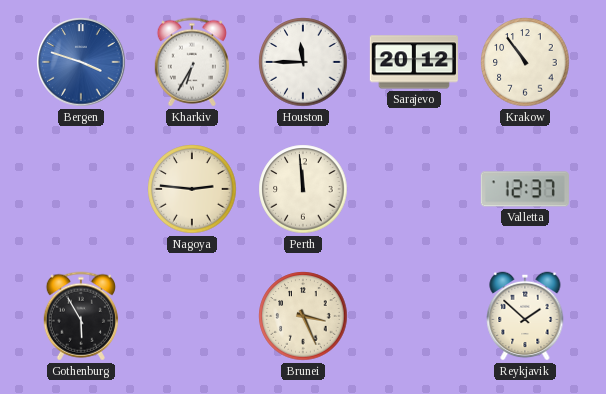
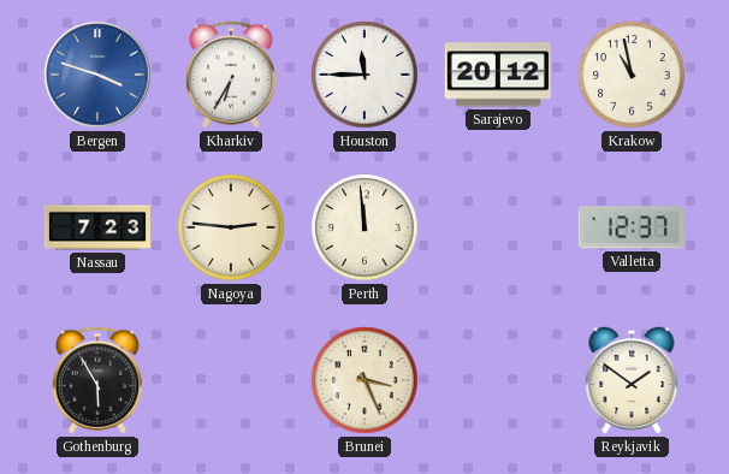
Krakow: 10:54 -> 10:58
Nassau: none -> 7:23
Reykjavik: 1:52 -> 1:51
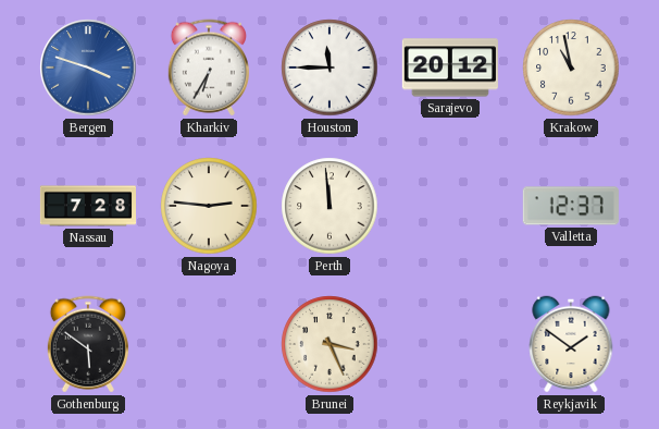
Nassau: 7:23 -> 7:28
Gothenburg: 5:55 -> 5:51
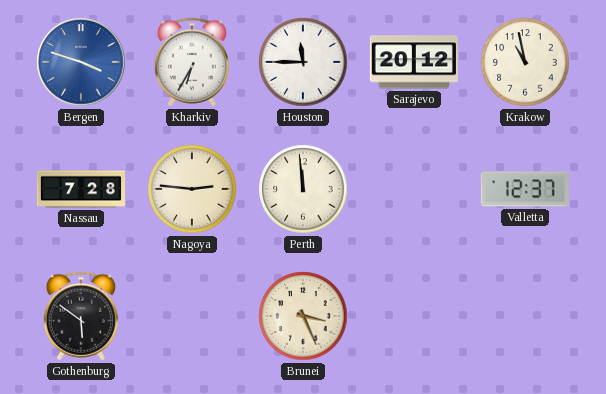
Reykjavik: 1:51 -> none
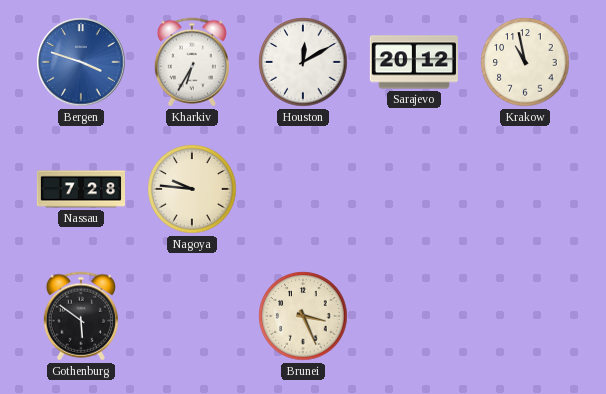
Houston: 11:45 -> 12:10
Nagoya: 2:46 -> 9:46
Perth: 11:59 -> none
Valletta: 12:37 -> none
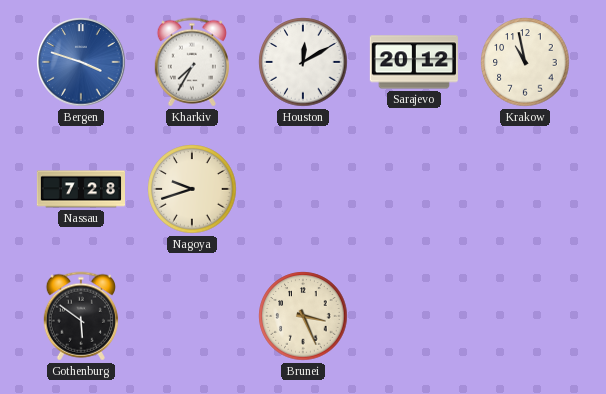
Kharkiv: 6:35 -> 7:35
Nagoya: 9:46 -> 9:42
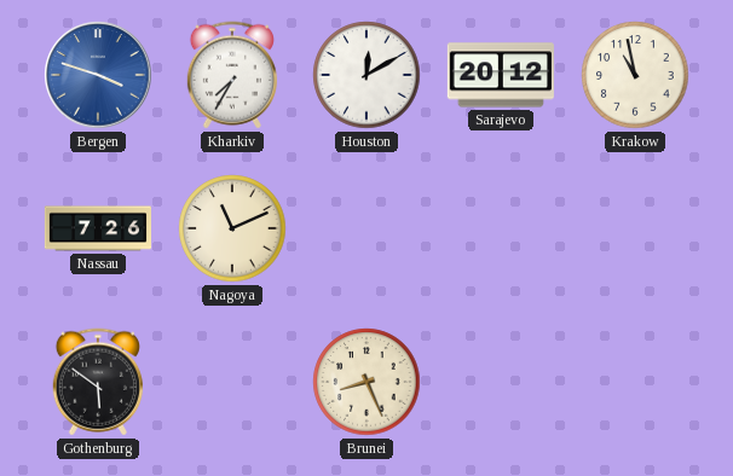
Nassau: 7:28 -> 7:26
Nagoya: 9:42 -> 11:11
Brunei: 3:26 -> 8:26
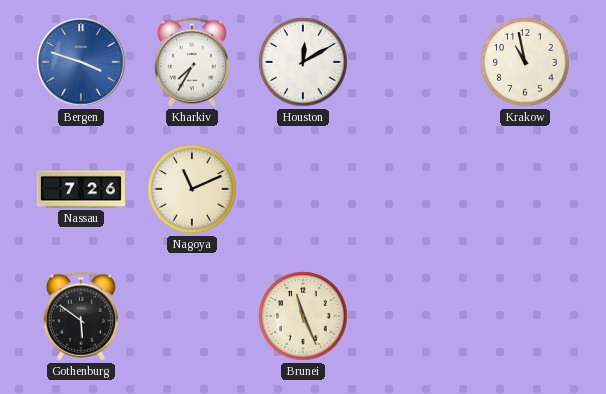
Sarajevo: 20:12 -> none
Brunei: 8:26 -> 11:26
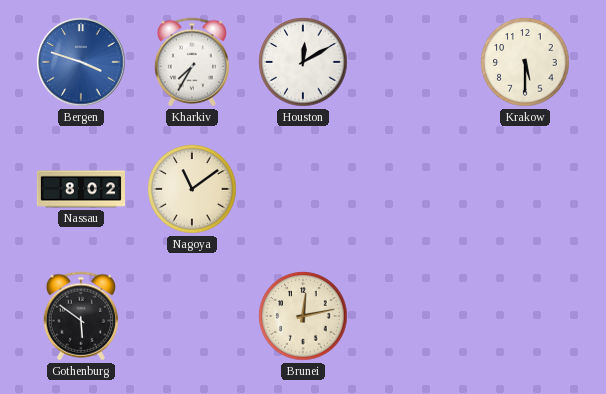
Krakow: 10:58 -> 5:30
Nassau: 7:26 -> 8:02
Nagoya: 11:11 -> 11:09
Brunei: 11:26 -> 12:13
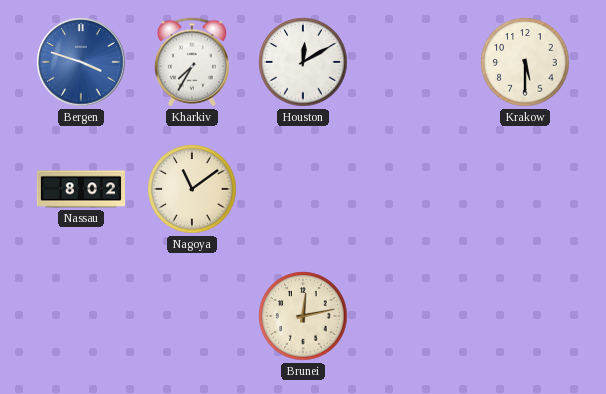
Gothenburg: 5:51 -> none
